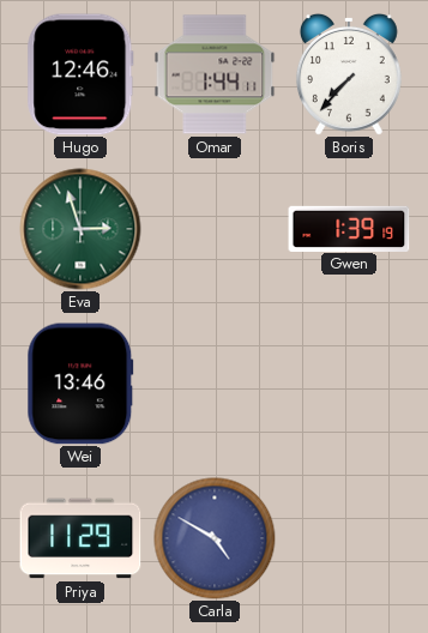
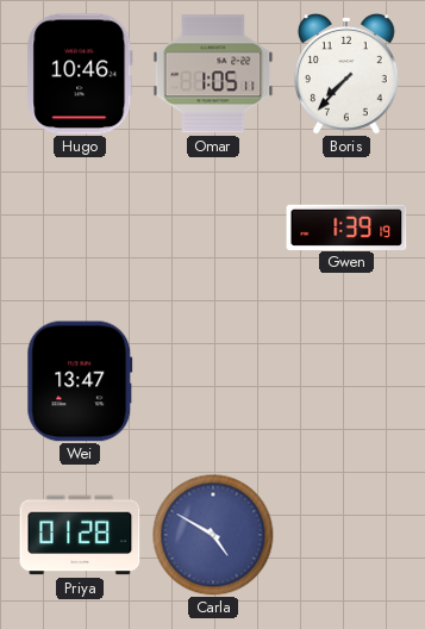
Hugo: 12:46 -> 10:46
Omar: 1:44 -> 1:05
Eva: 2:57 -> none
Wei: 13:46 -> 13:47
Priya: 11:29 -> 01:28
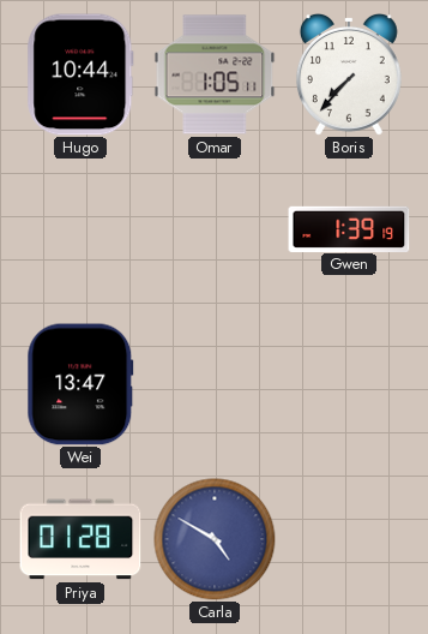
Hugo: 10:46 -> 10:44
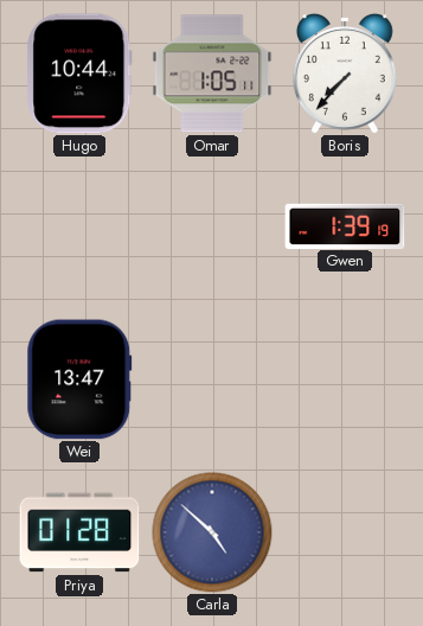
Carla: 4:50 -> 4:52
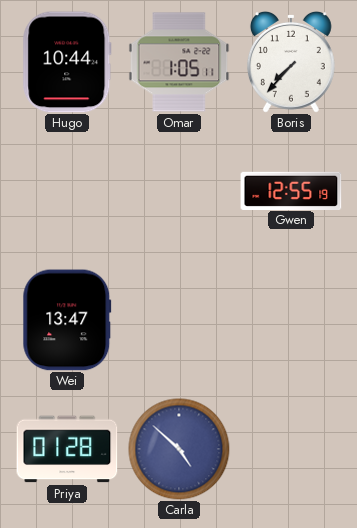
Gwen: 1:39 -> 12:55
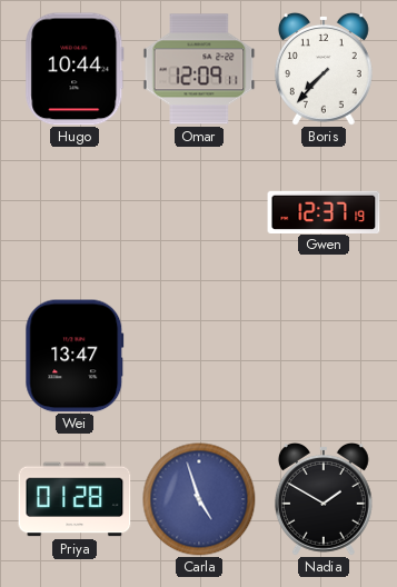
Omar: 1:05 -> 12:09
Gwen: 12:55 -> 12:37
Carla: 4:52 -> 4:57
Nadia: none -> 1:50
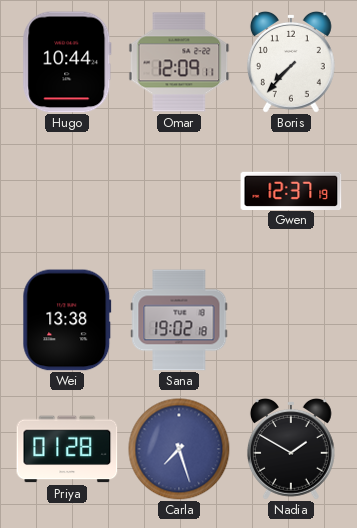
Wei: 13:47 -> 13:38
Sana: none -> 19:02
Carla: 4:57 -> 7:27
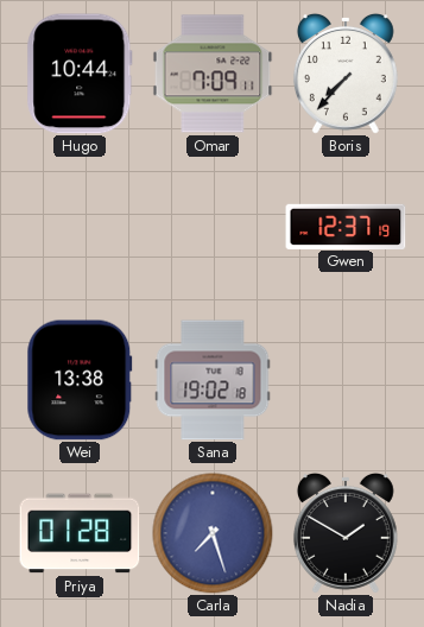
Omar: 12:09 -> 7:09
